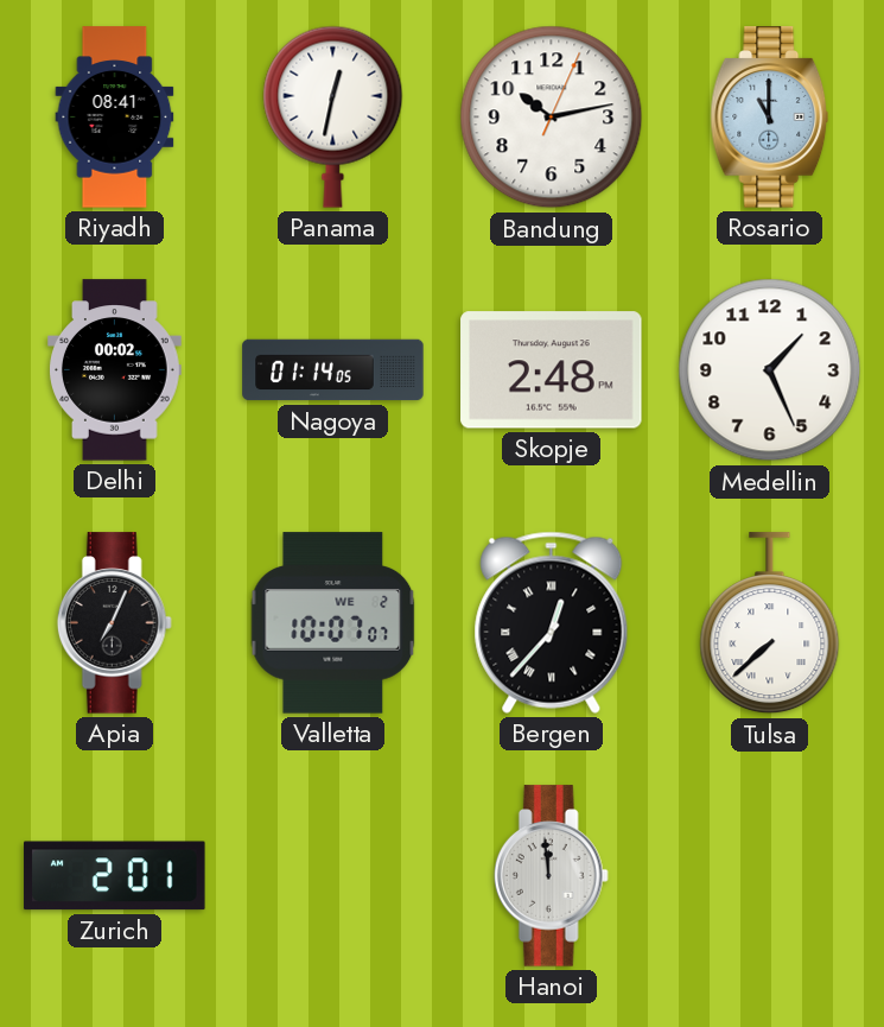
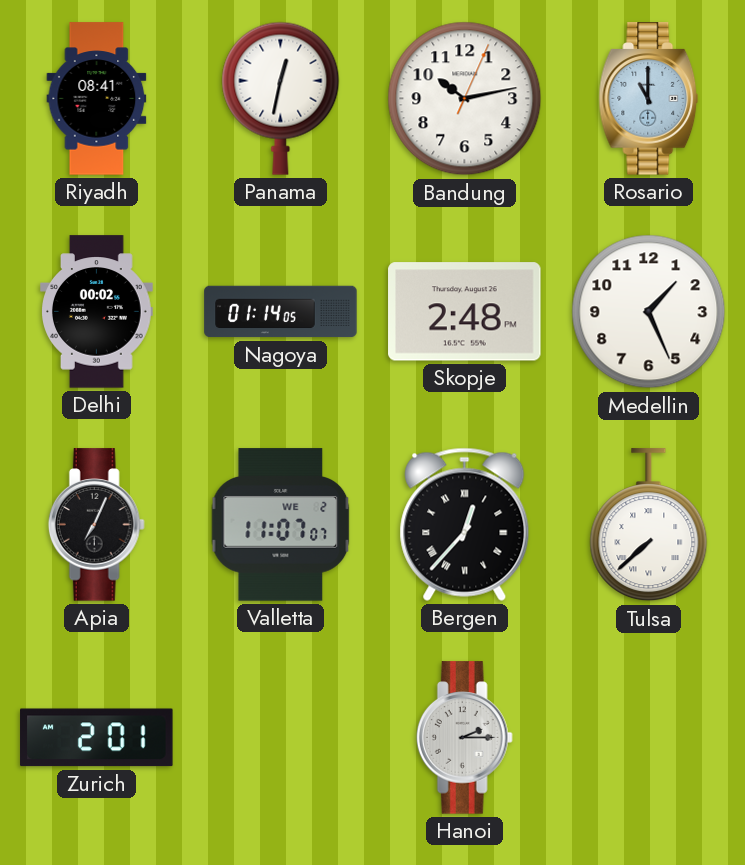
Valletta: 10:07 -> 11:07
Hanoi: 11:59 -> 2:15
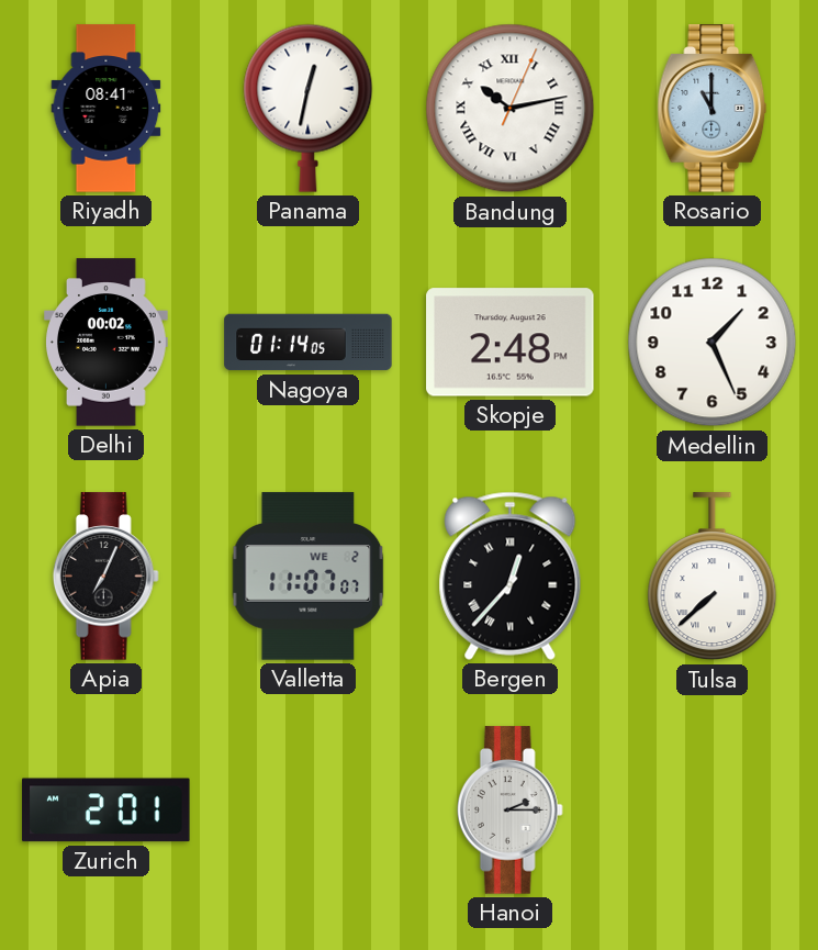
Bandung numerals: Arabic -> Roman
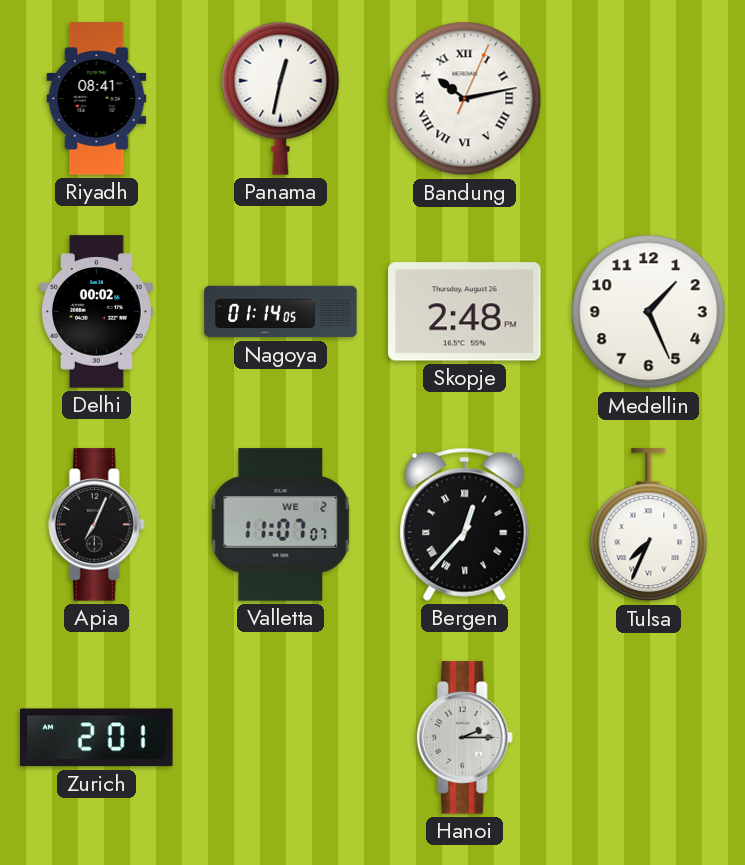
Rosario: 11:00 -> none
Tulsa: 7:38 -> 7:34
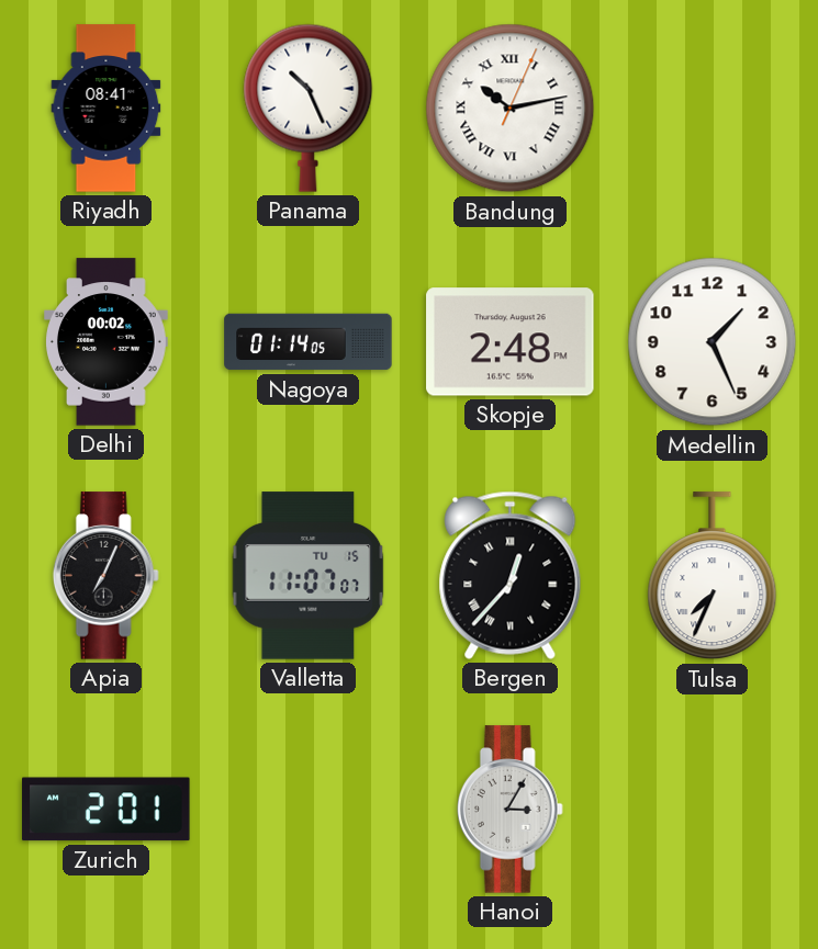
Panama: 12:32 -> 10:26
Valletta date: WE 2 -> TU 15
Hanoi: 2:15 -> 3:05
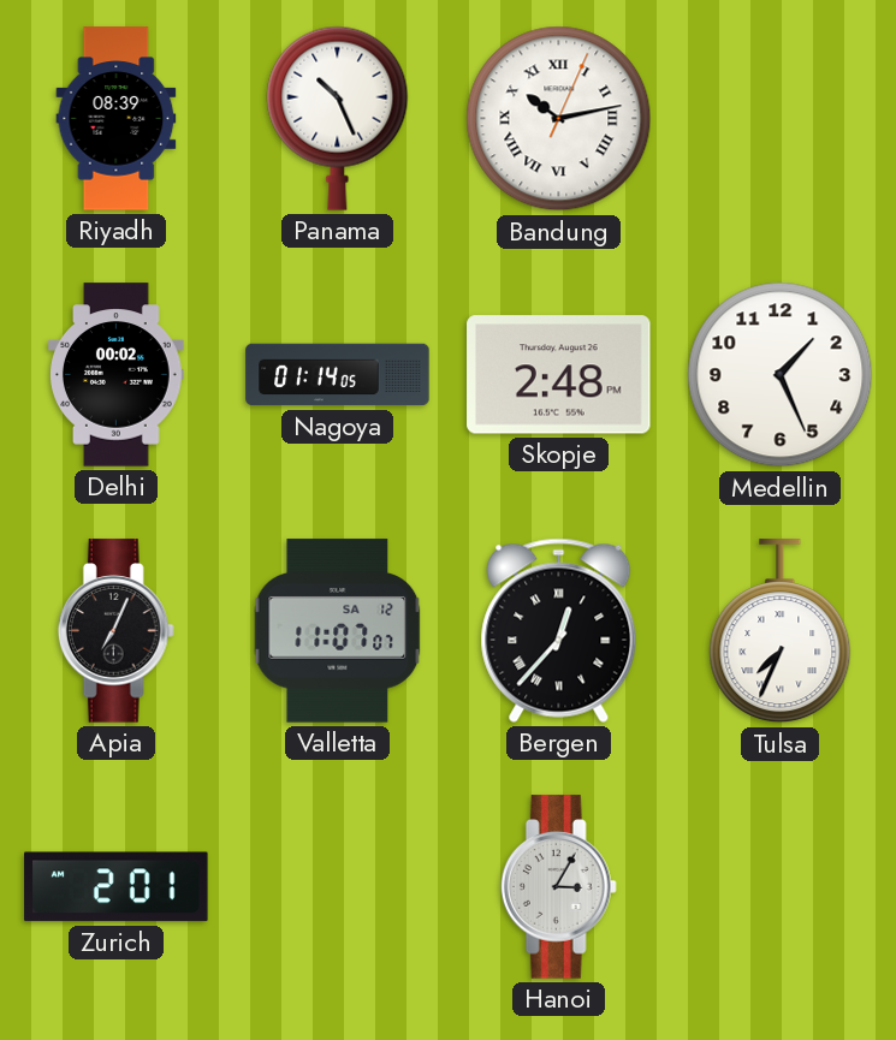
Riyadh: 08:41 -> 08:39
Valletta date: TU 15 -> SA 12
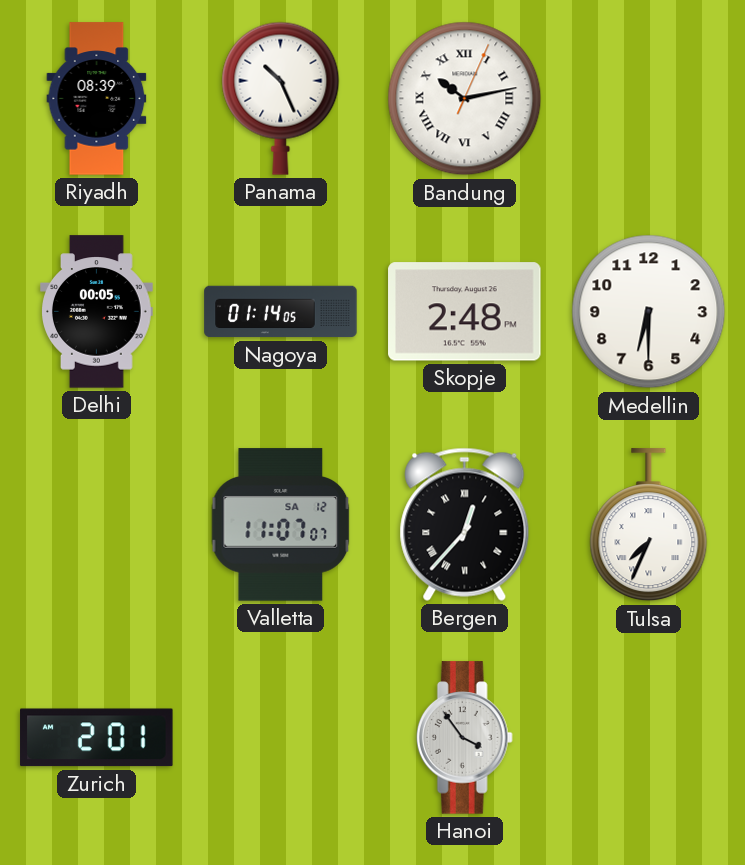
Delhi: 00:02 -> 00:05
Medellin: 1:26 -> 6:30
Apia: 7:04 -> none
Hanoi: 3:05 -> 3:54
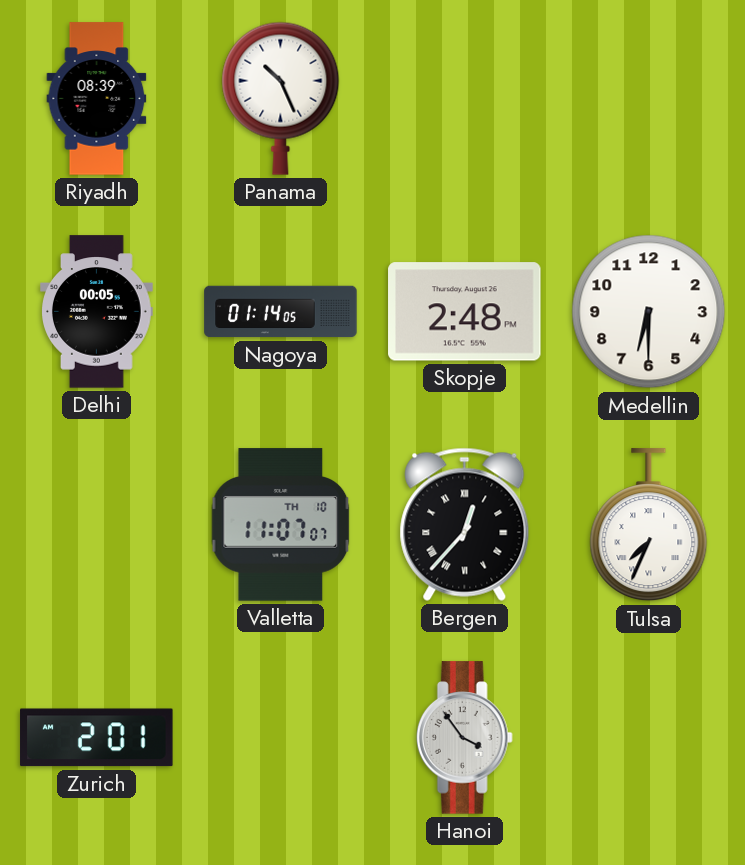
Bandung: 10:13 -> none
Valletta date: SA 12 -> TH 10
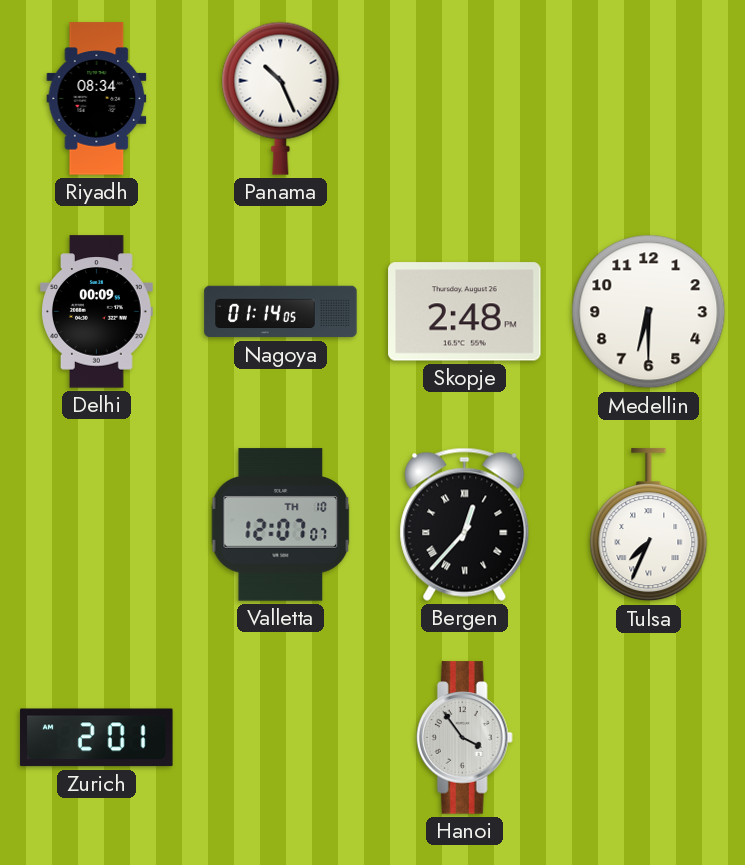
Riyadh: 08:39 -> 08:34
Delhi: 00:05 -> 00:09
Valletta: 11:07 -> 12:07
